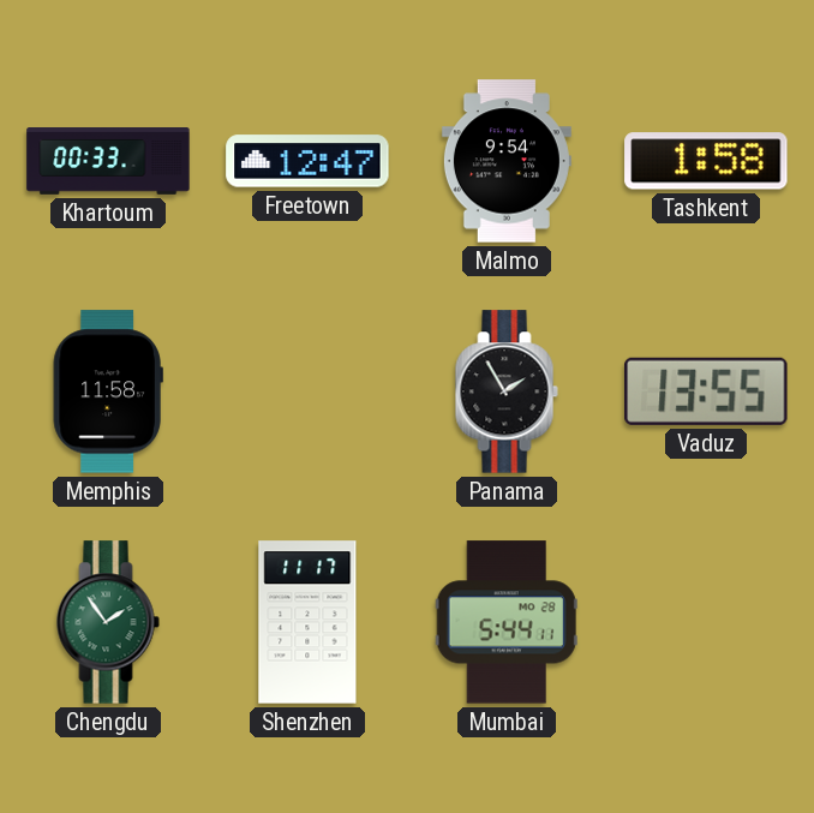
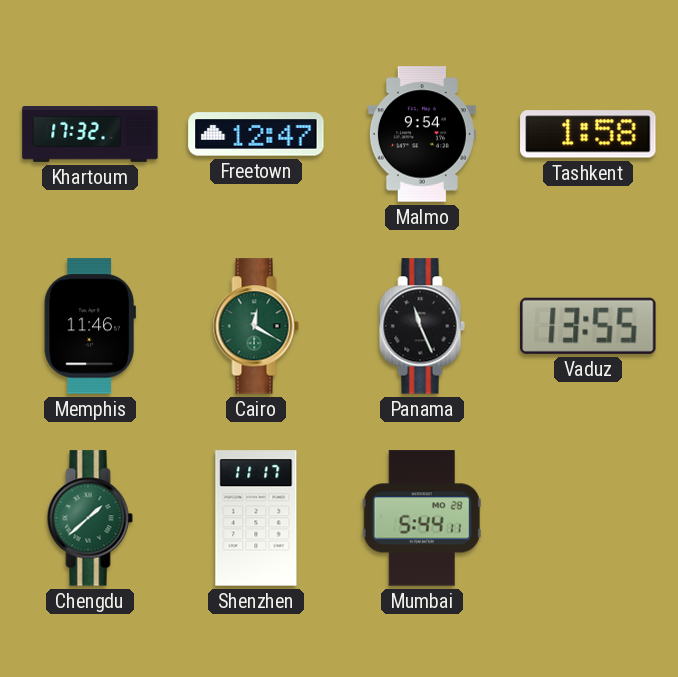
Khartoum: 00:33 -> 17:32
Memphis: 11:58 -> 11:46
Cairo: none -> 12:20
Panama: 1:55 -> 11:26
Chengdu: 1:54 -> 1:38
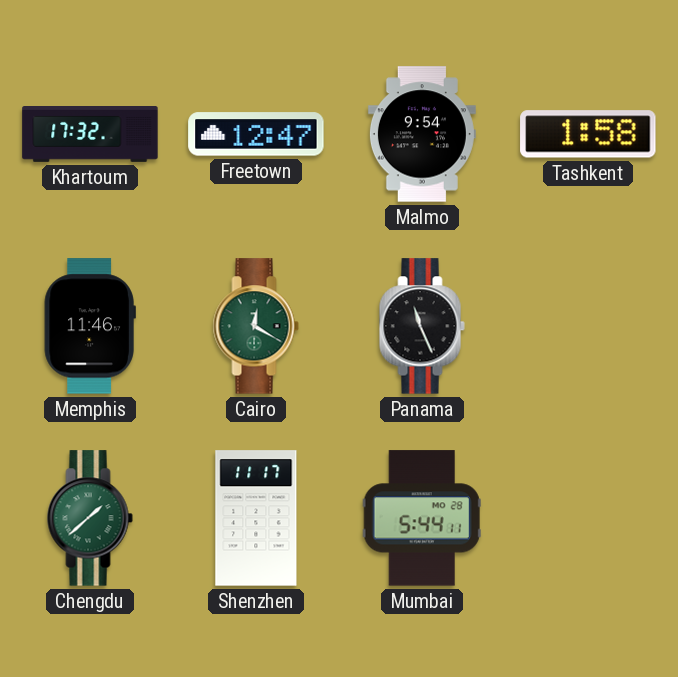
Vaduz: 13:55 -> none
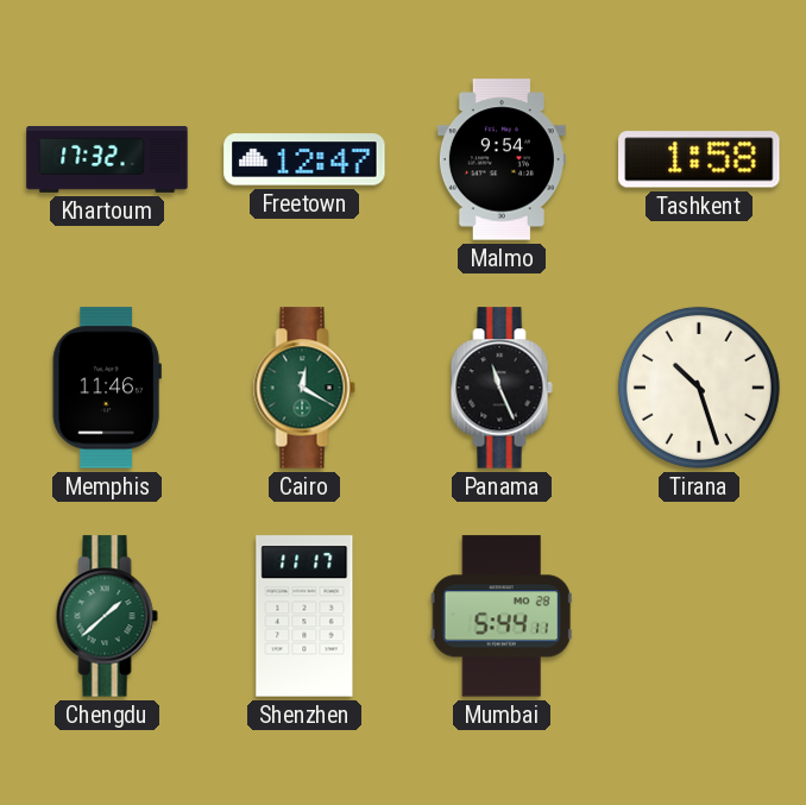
Tirana: none -> 10:27
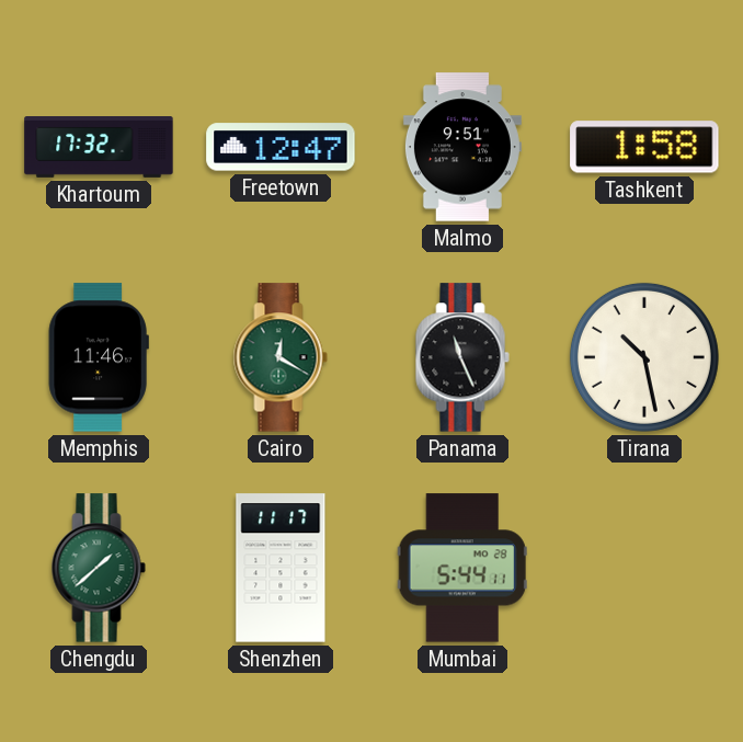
Malmo: 9:54 -> 9:51
Tirana: 10:27 -> 10:28
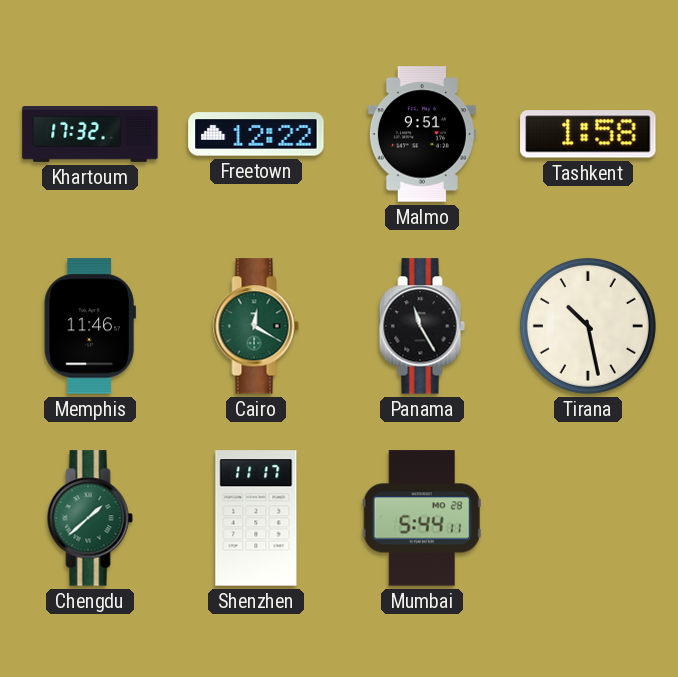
Freetown: 12:47 -> 12:22
Panama: 11:26 -> 11:25
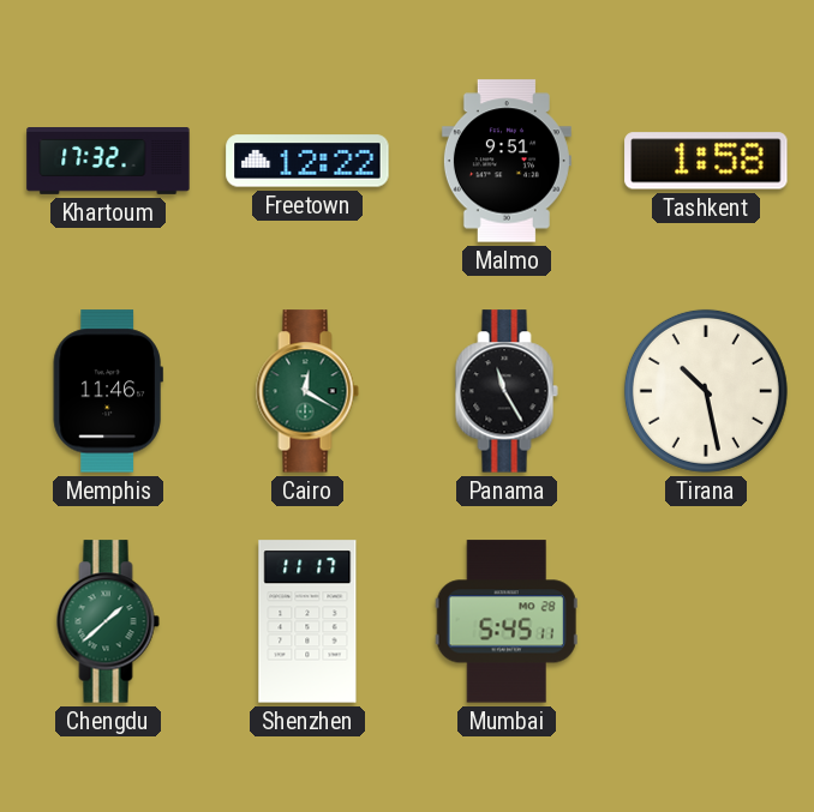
Mumbai: 5:44 -> 5:45
